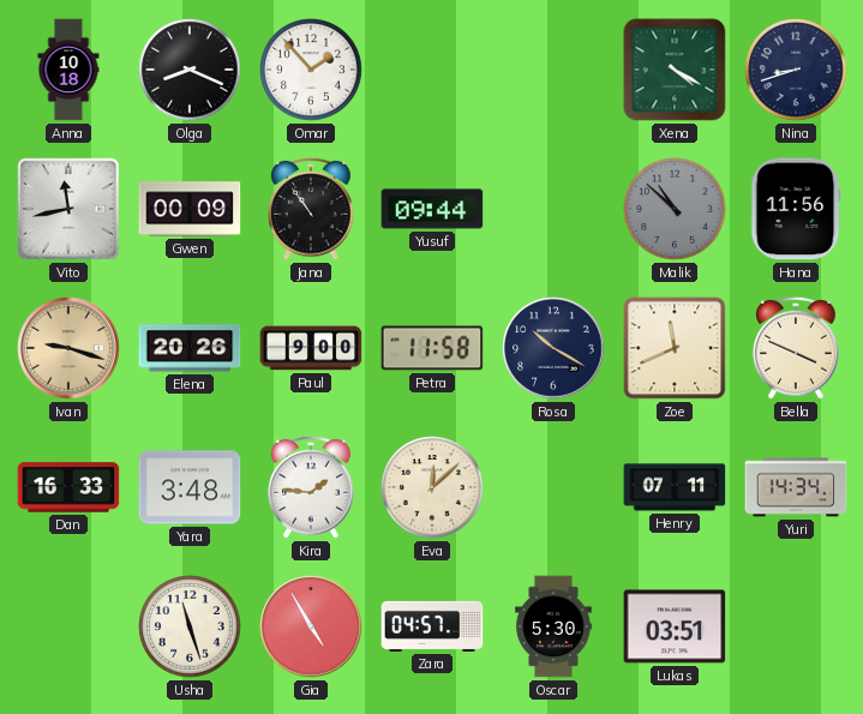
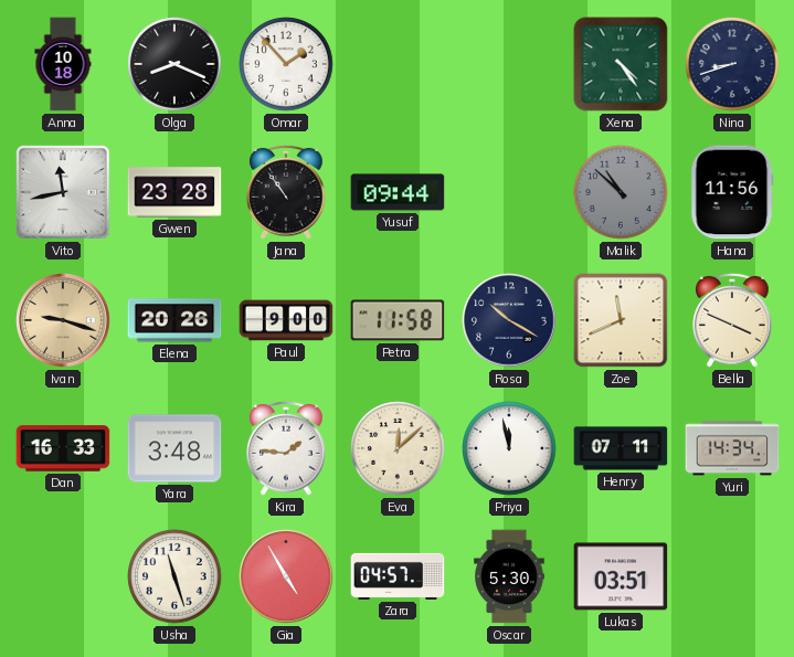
Xena: 4:20 -> 4:24
Gwen: 00:09 -> 23:28
Priya: none -> 11:58
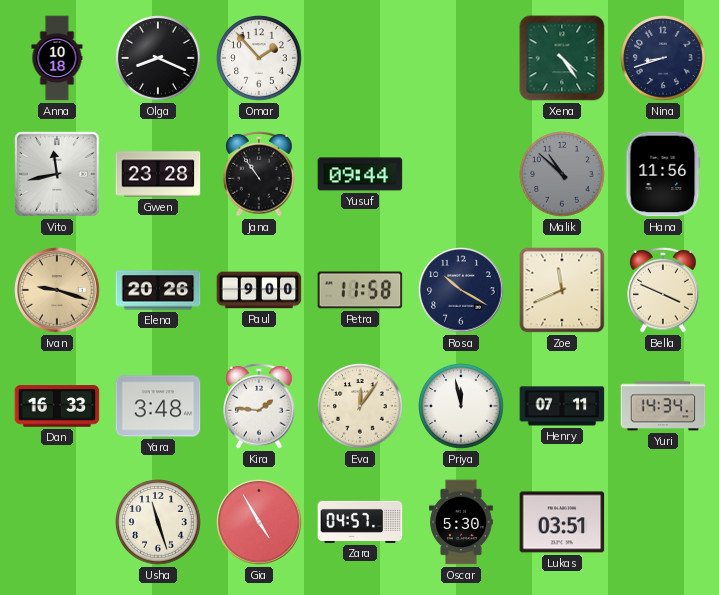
Eva: 12:08 -> 12:06
